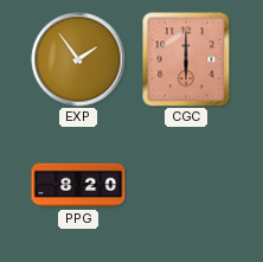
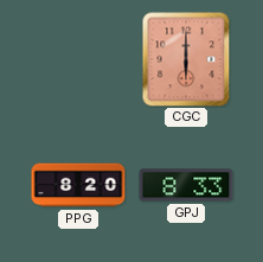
EXP: 1:54 -> none
GPJ: none -> 8:33
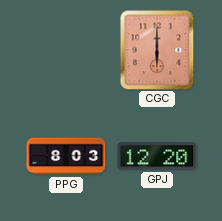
PPG: 8:20 -> 8:03
GPJ: 8:33 -> 12:20
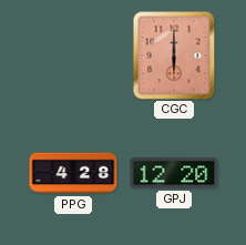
PPG: 8:03 -> 4:28
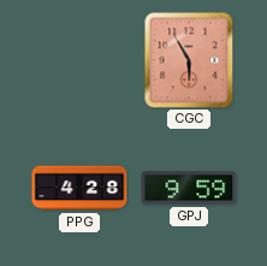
CGC: 6:00 -> 5:55
GPJ: 12:20 -> 9:59
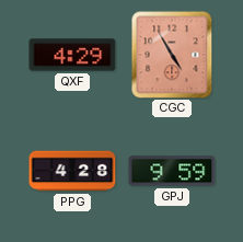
QXF: none -> 4:29
CGC: 5:55 -> 4:55
